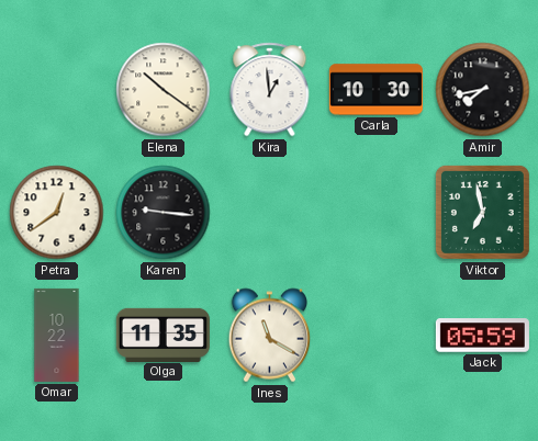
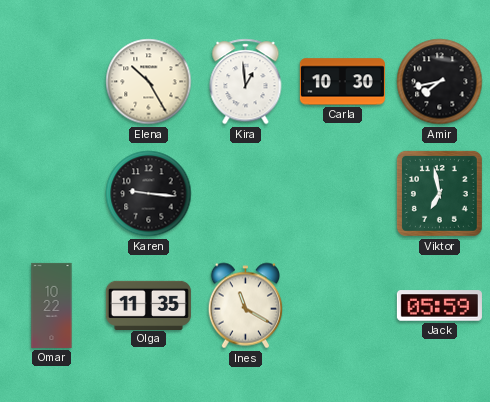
Elena: 10:21 -> 10:25
Petra: 12:39 -> none
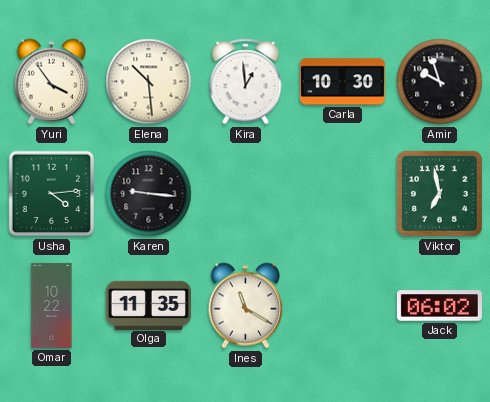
Yuri: none -> 3:54
Elena: 10:25 -> 10:29
Amir: 7:43 -> 9:57
Usha: none -> 4:14
Jack: 05:59 -> 06:02
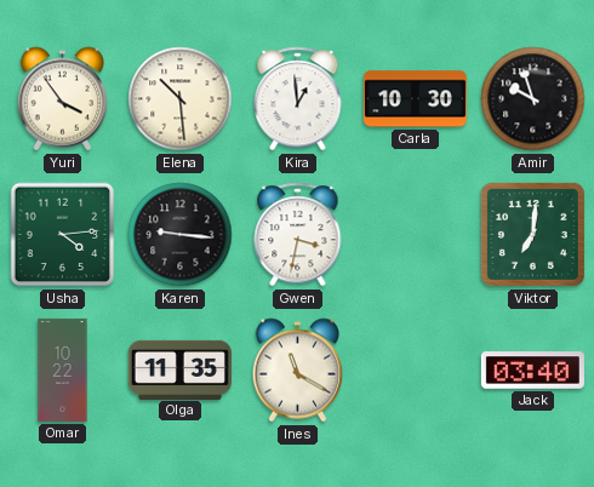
Gwen: none -> 3:32
Viktor: 6:58 -> 7:01
Jack: 06:02 -> 03:40
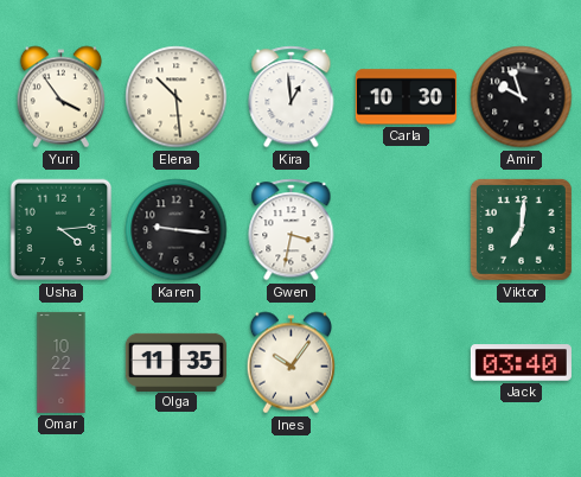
Ines: 11:20 -> 10:06
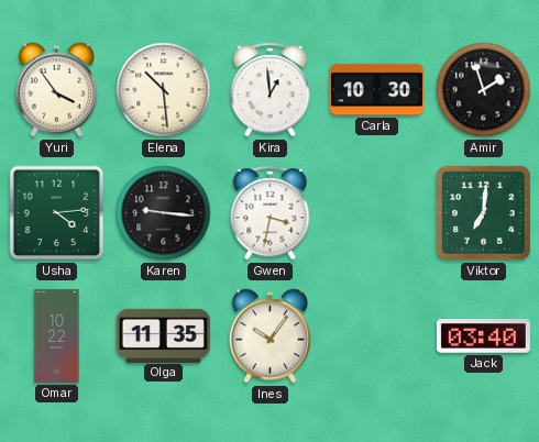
Amir: 9:57 -> 1:57
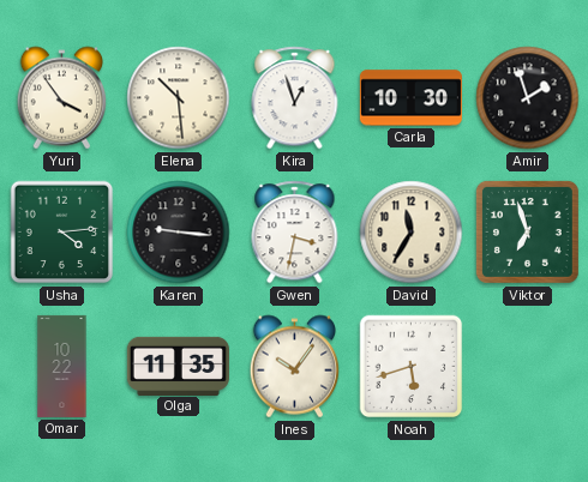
Kira: 12:59 -> 12:57
David: none -> 11:35
Viktor: 7:01 -> 6:57
Noah: none -> 5:42
Jack: 03:40 -> none
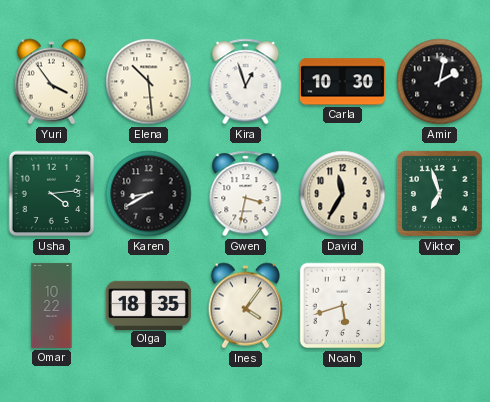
Amir: 1:57 -> 2:02
Karen: 9:16 -> 8:40
Olga: 11:35 -> 18:35
Ines: 10:06 -> 4:06
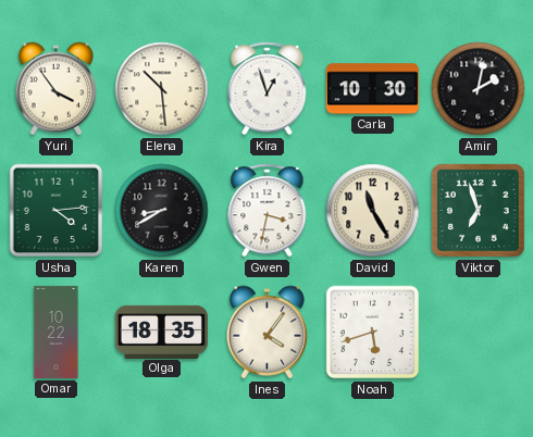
David: 11:35 -> 11:25
